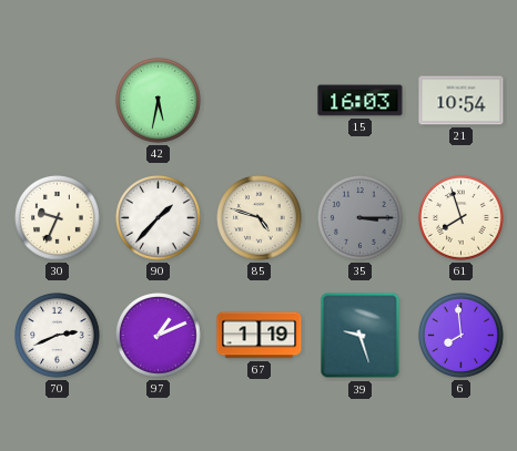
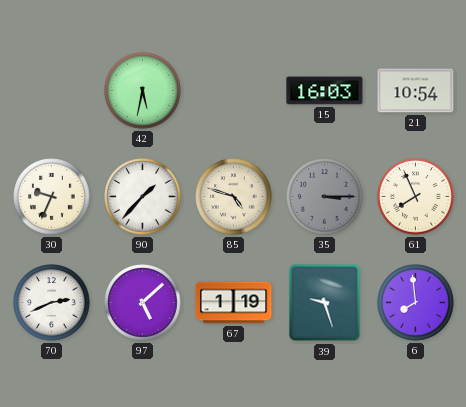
61: 7:57 -> 7:56
97: 1:11 -> 5:08
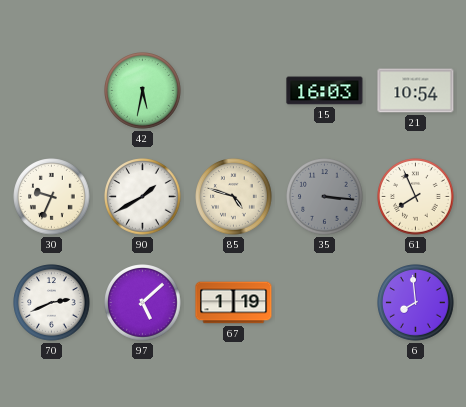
90: 1:37 -> 1:40
35: 3:15 -> 3:16
39: 9:27 -> none
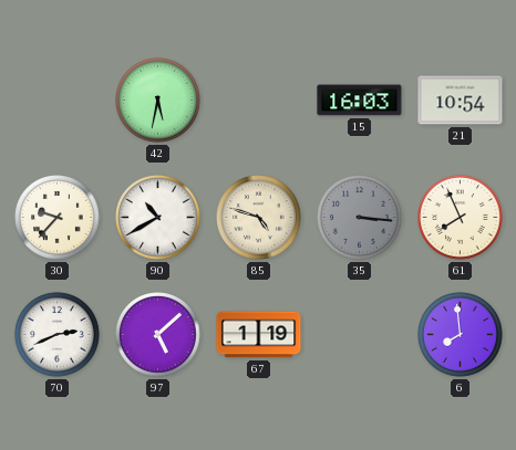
30: 9:34 -> 9:37
90: 1:40 -> 10:40
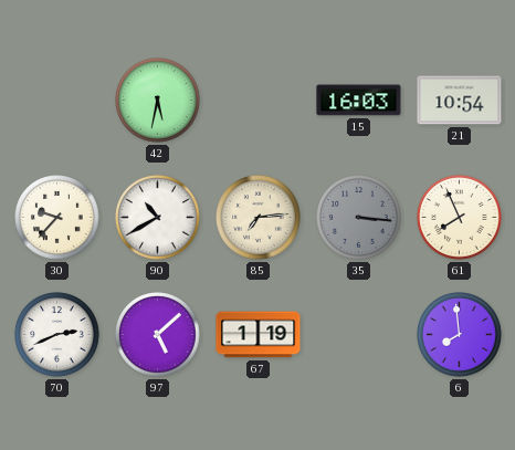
85: 4:48 -> 7:14
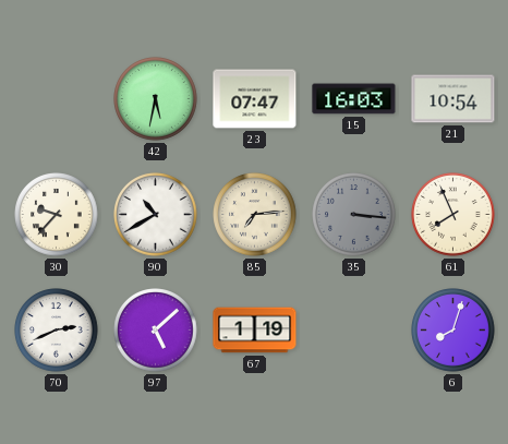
23: none -> 07:47
6: 7:59 -> 8:03
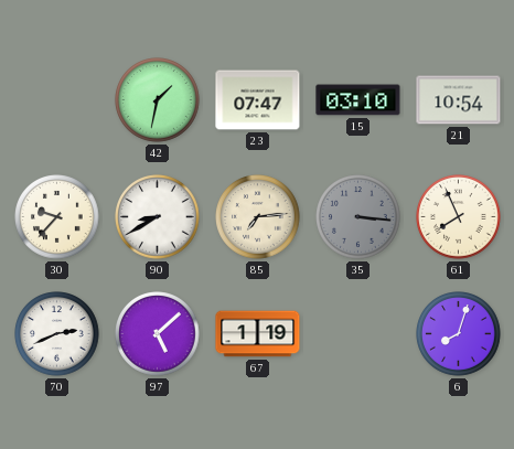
42: 5:32 -> 1:32
15: 16:03 -> 03:10
90: 10:40 -> 8:40
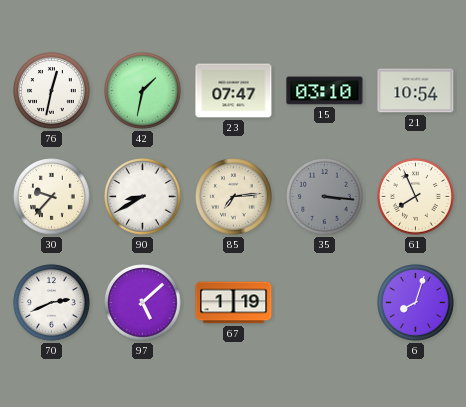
76: none -> 12:32
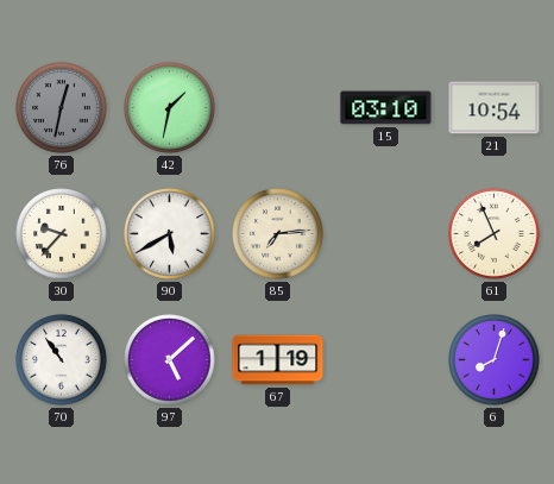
76 dial: white -> grey
23: 07:47 -> none
90: 8:40 -> 5:40
35: 3:16 -> none
70: 2:41 -> 10:54
